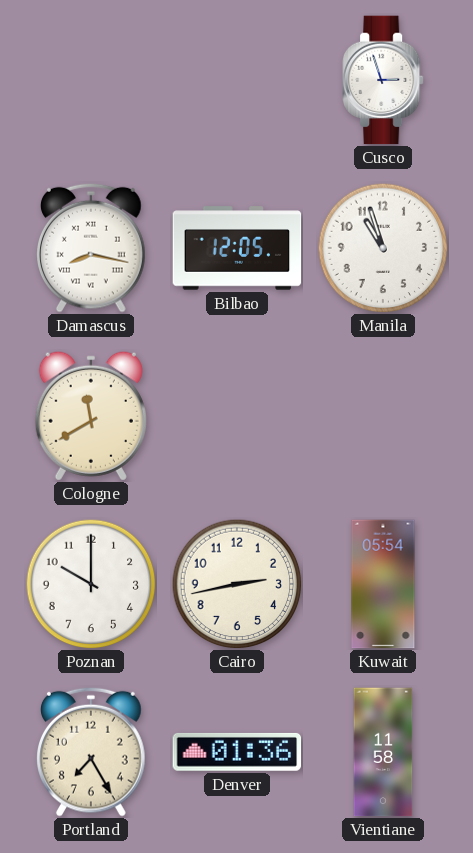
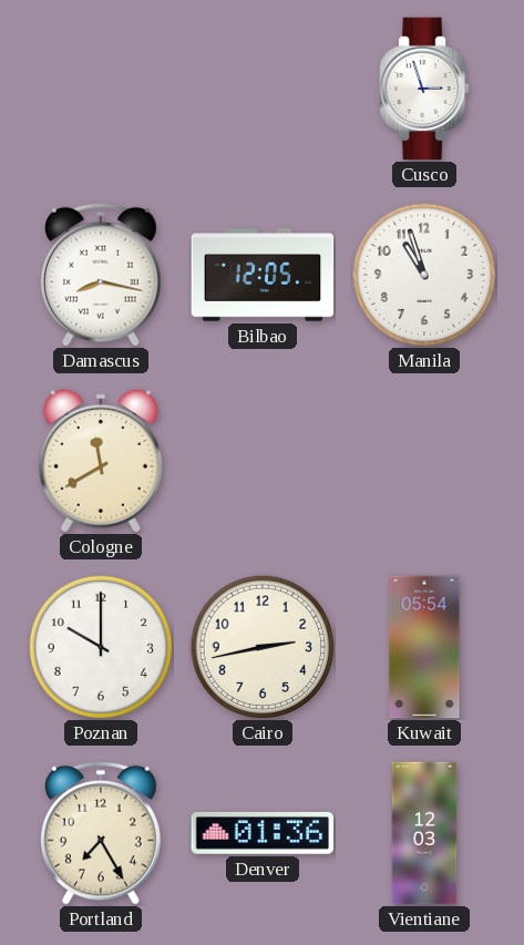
Vientiane: 11:58 -> 12:03
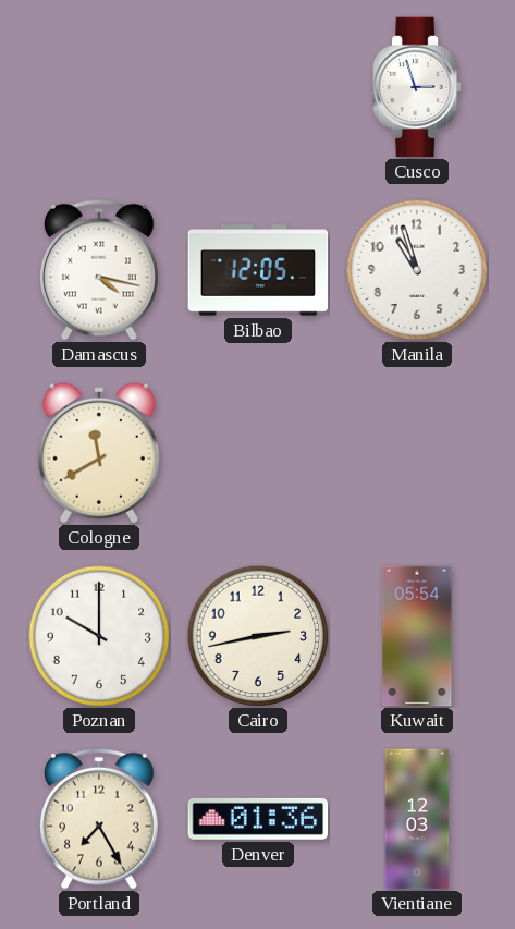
Damascus: 8:17 -> 4:17
